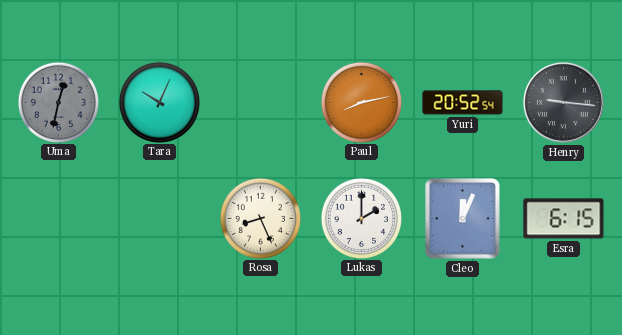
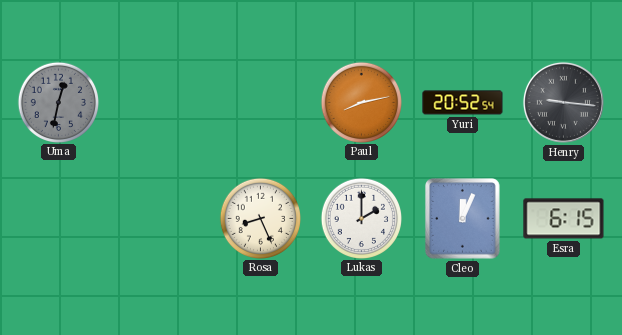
Tara: 10:04 -> none
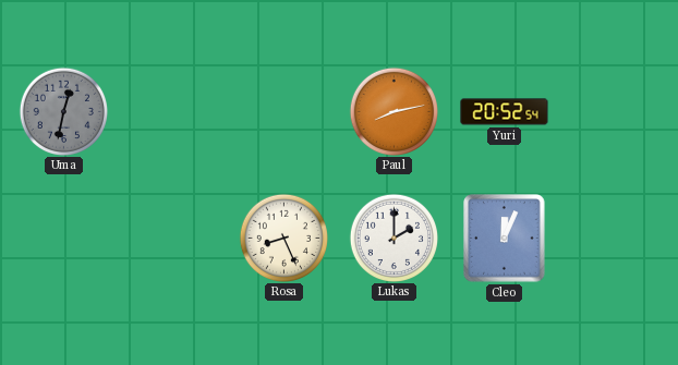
Henry: 9:16 -> none
Esra: 6:15 -> none
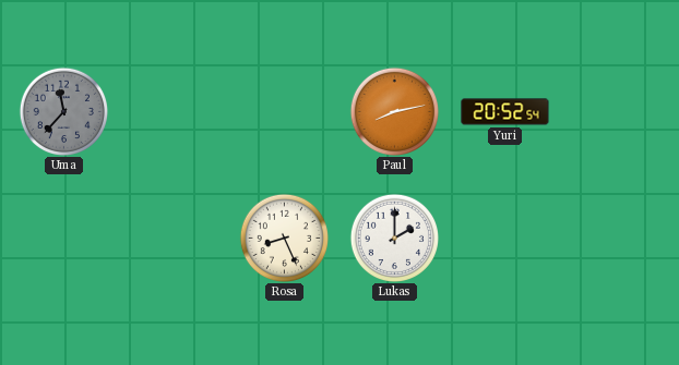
Uma: 12:32 -> 11:37
Cleo: 12:04 -> none
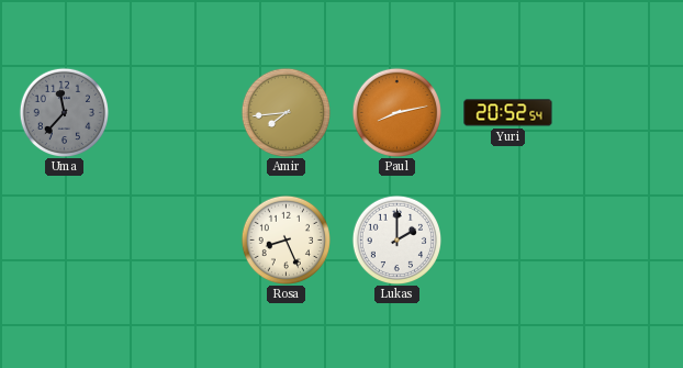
Amir: none -> 7:44
